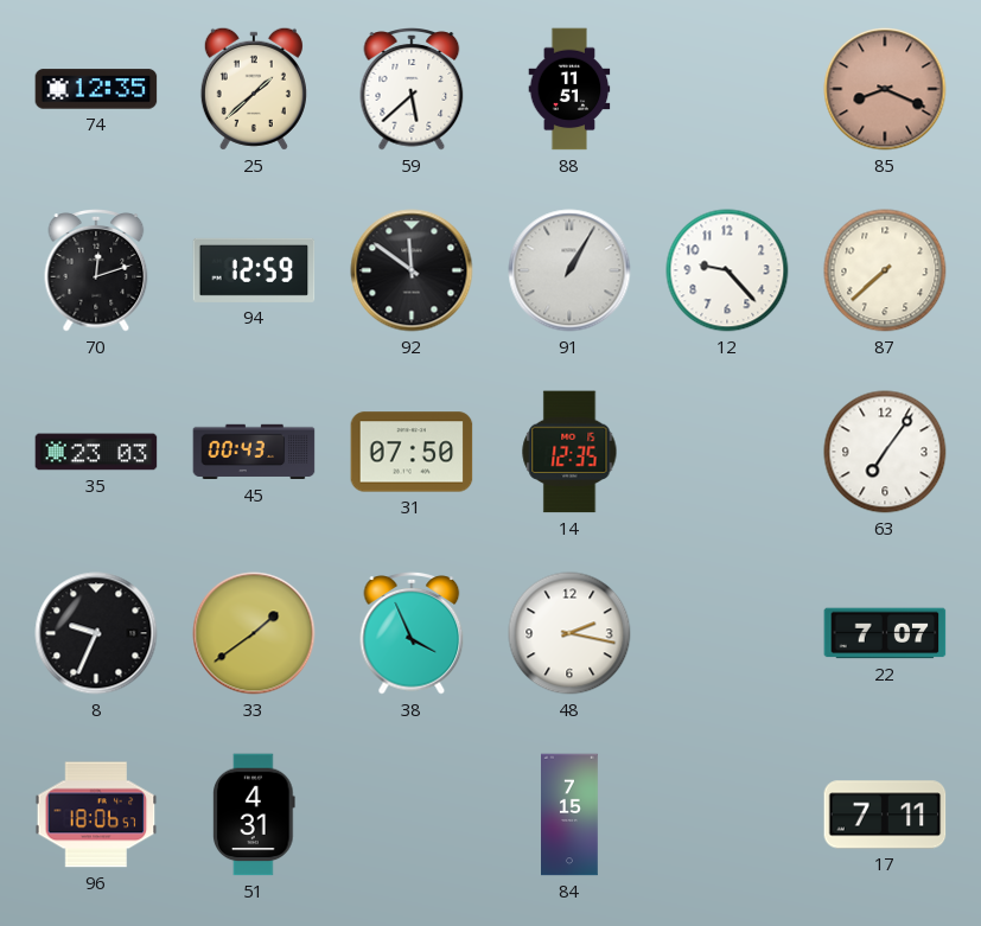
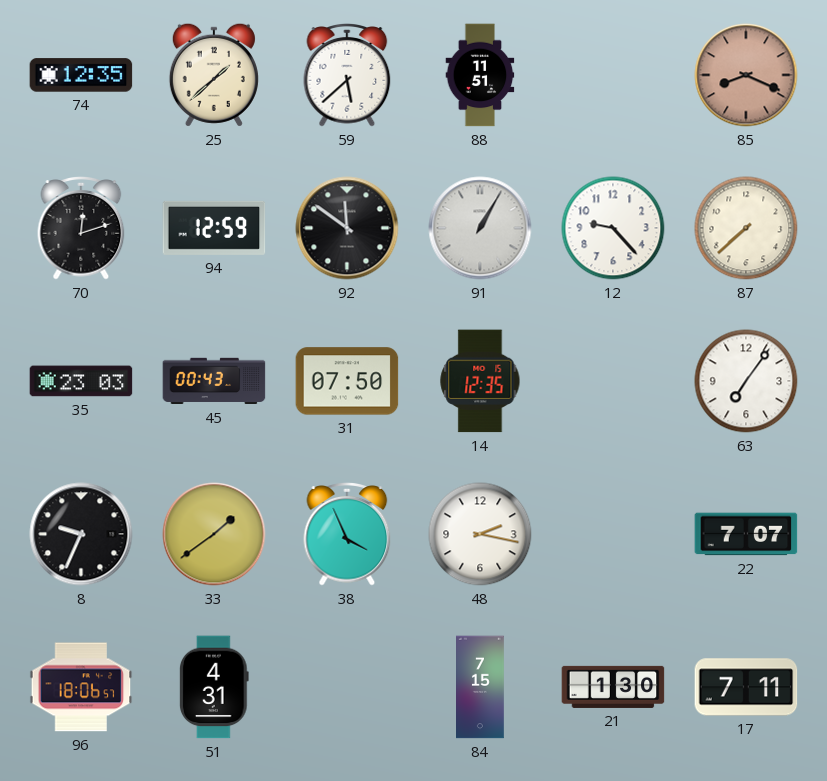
21: none -> 1:30
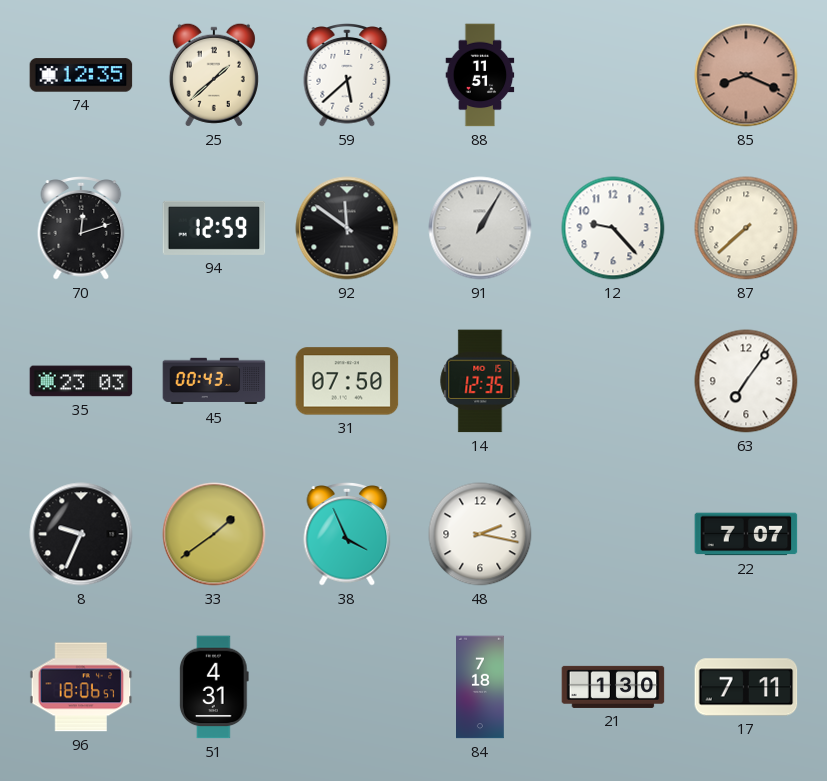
84: 7:15 -> 7:18
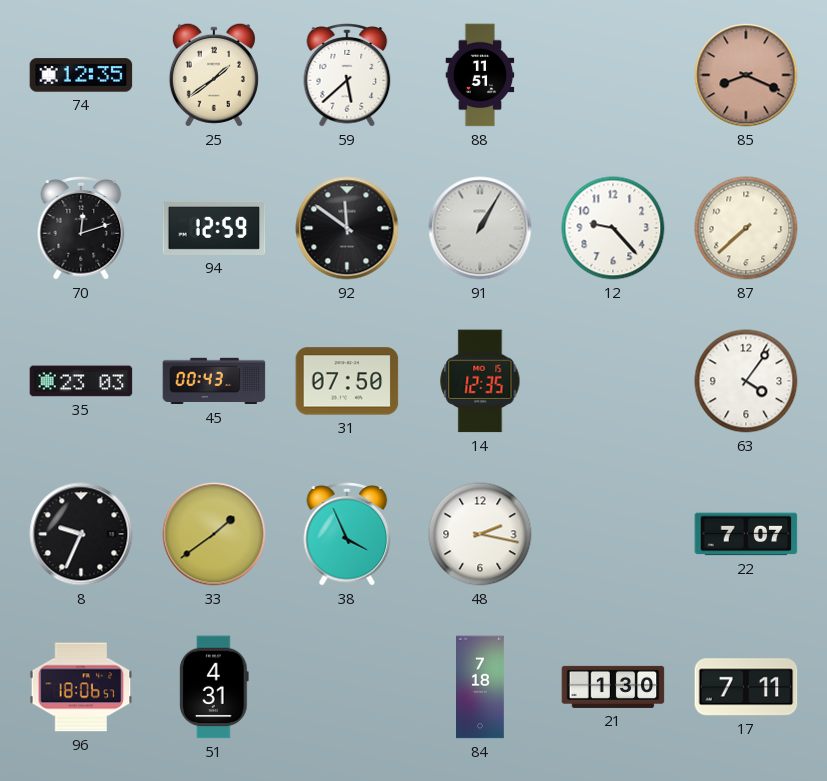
25: 1:38 -> 1:39
63: 7:06 -> 4:06
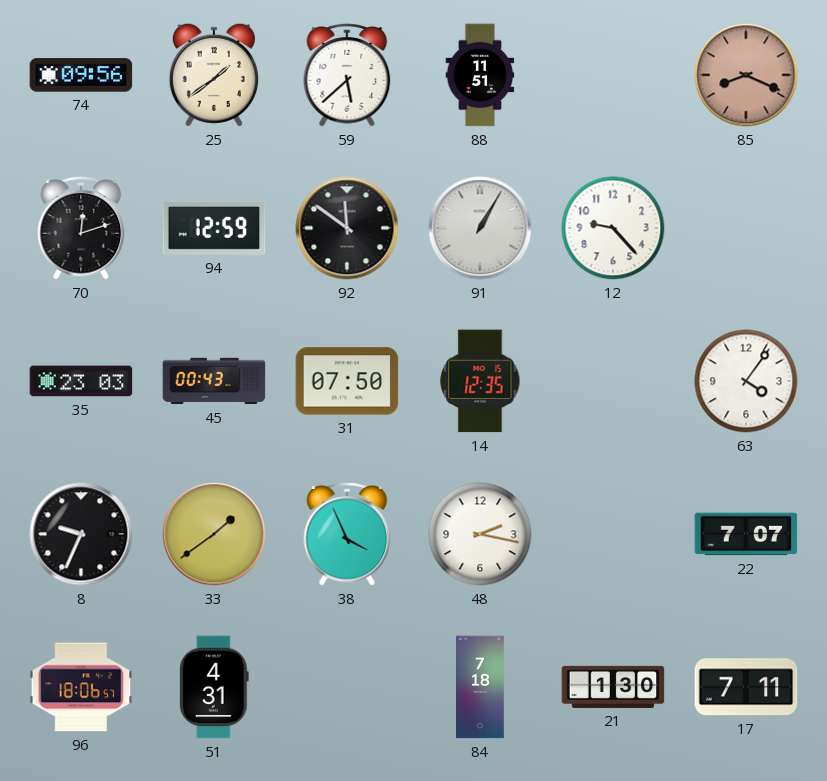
74: 12:35 -> 09:56
87: 7:38 -> none
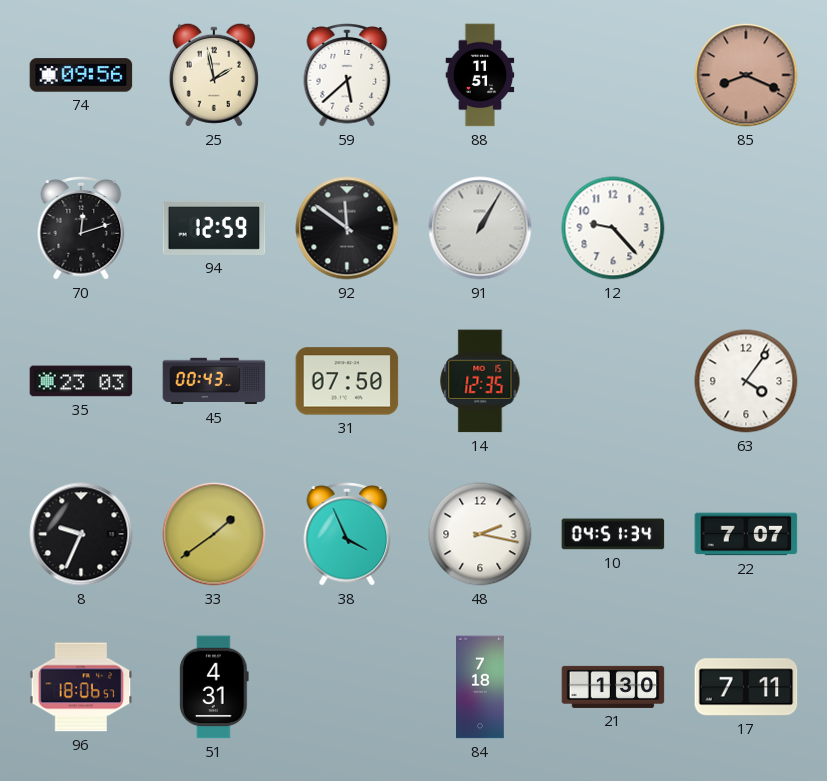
25: 1:39 -> 1:58
10: none -> 04:51
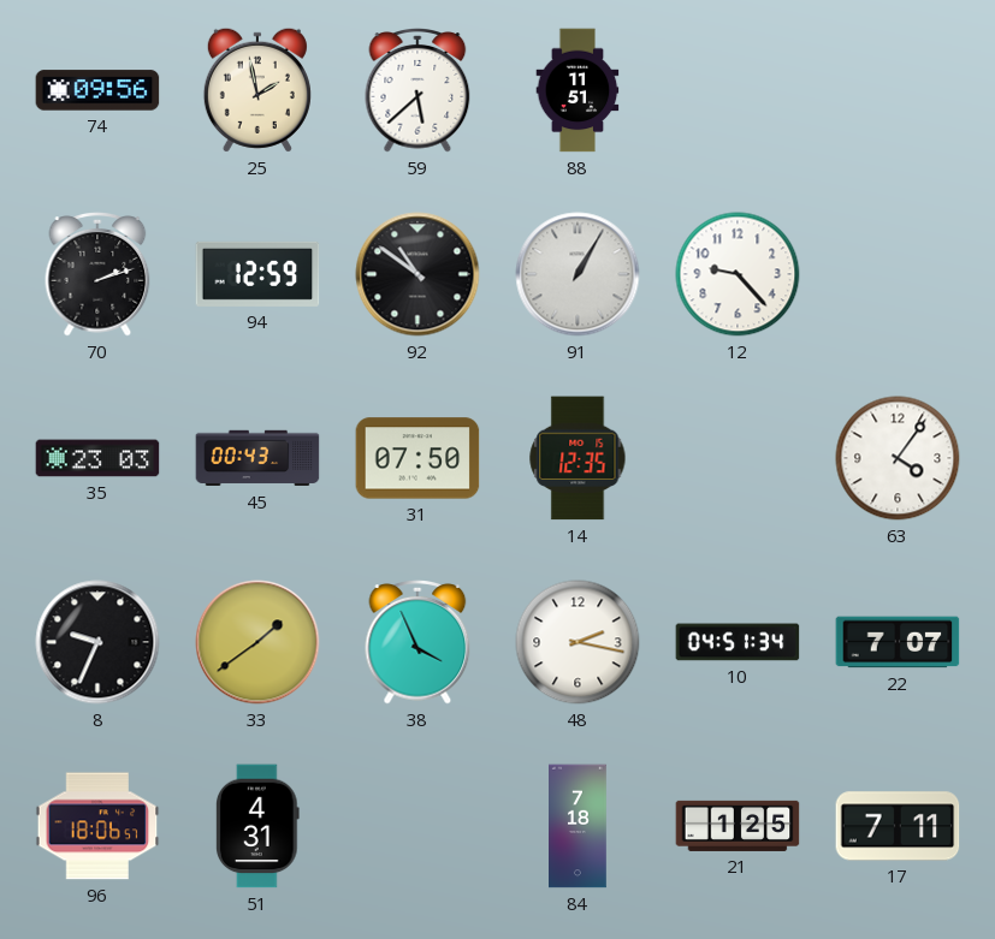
85: 8:19 -> none
70: 12:12 -> 2:12
92: 11:51 -> 10:51
21: 1:30 -> 1:25
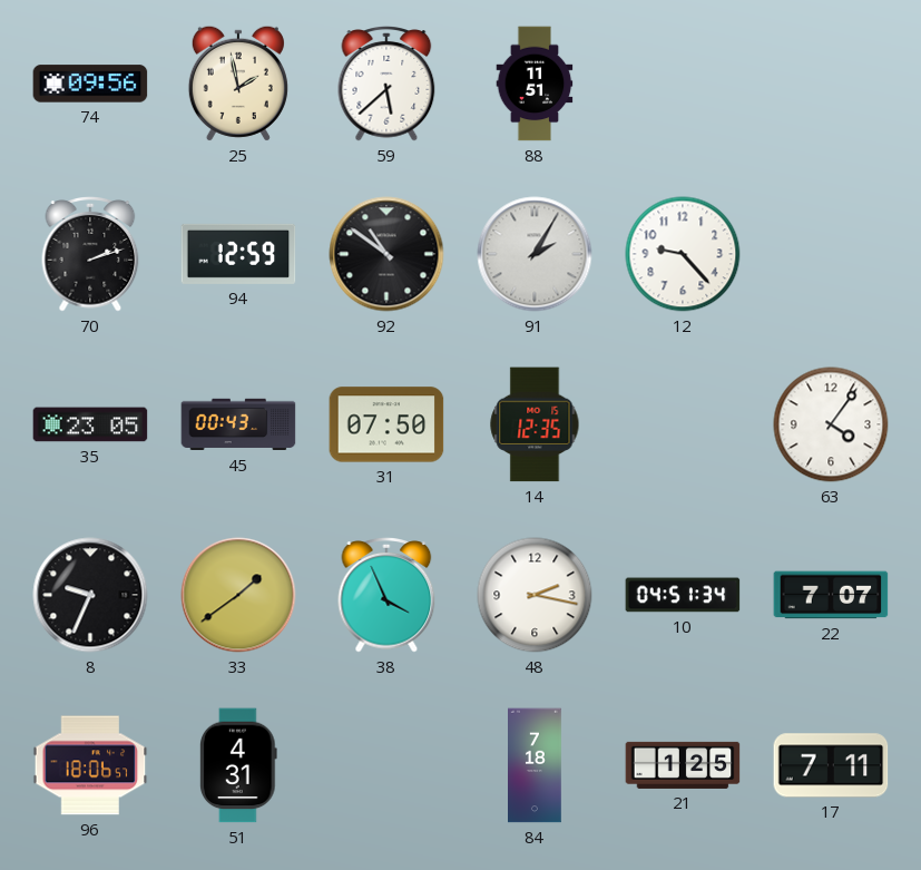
91: 1:05 -> 2:05
35: 23:03 -> 23:05
